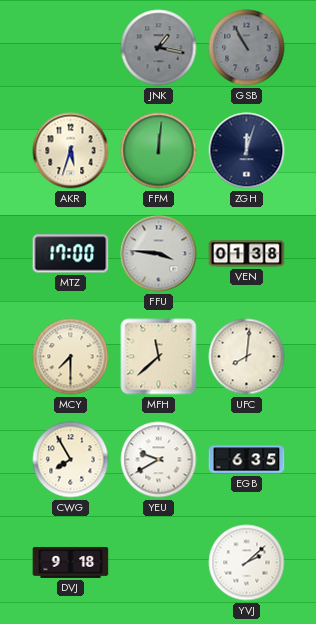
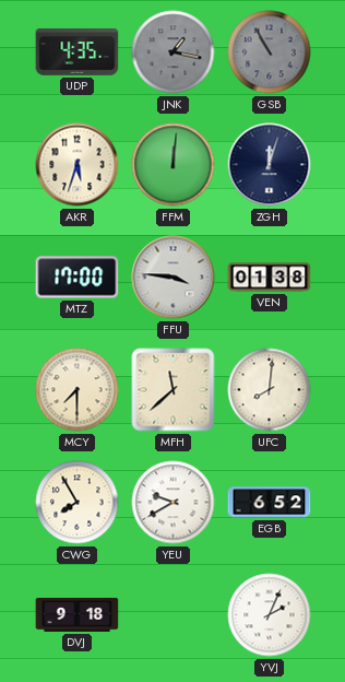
UDP: none -> 4:35
EGB: 6:35 -> 6:52
YVJ: 2:08 -> 2:04
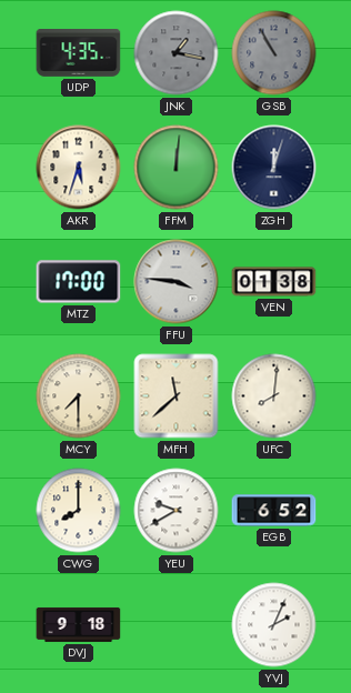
CWG: 7:55 -> 8:00
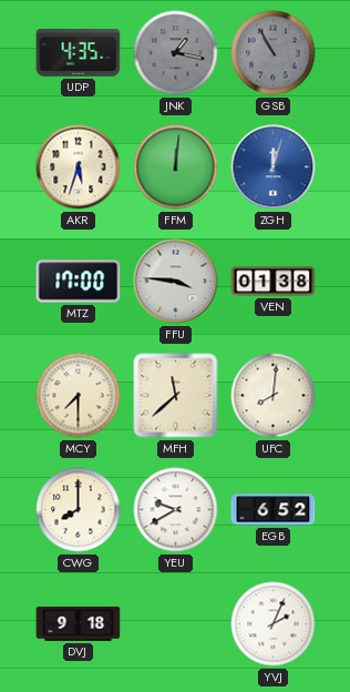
ZGH dial: navy -> blue
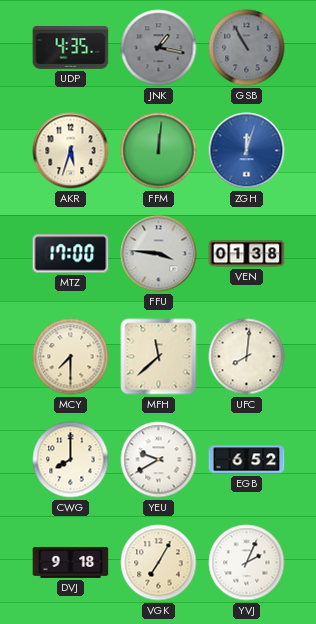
VGK: none -> 7:05
